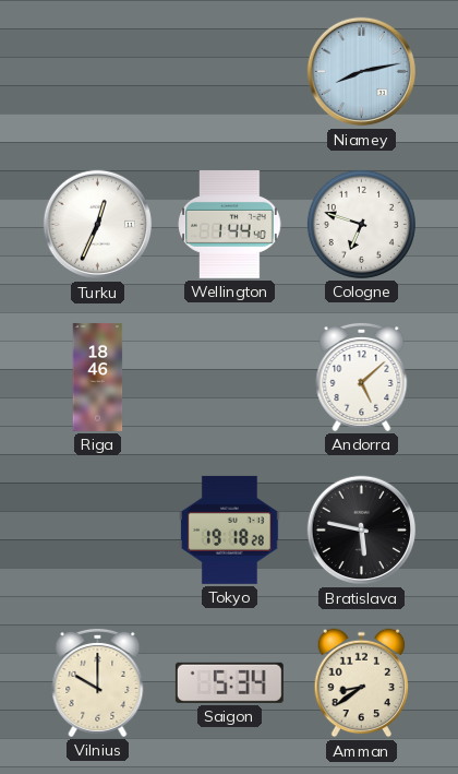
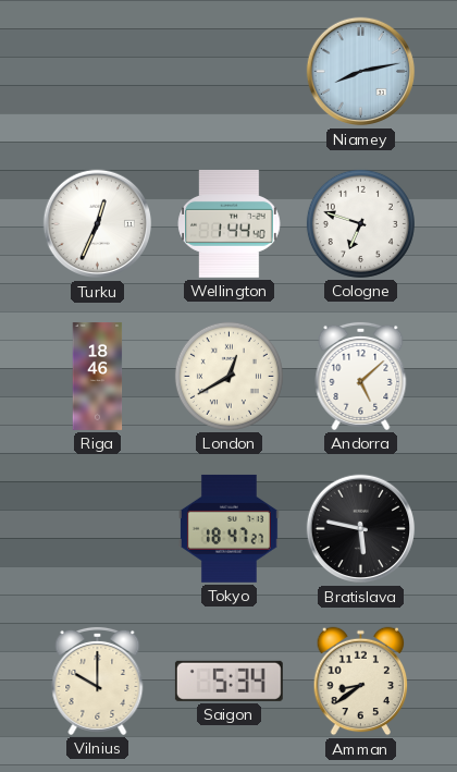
London: none -> 12:40
Tokyo: 19:18 -> 18:47
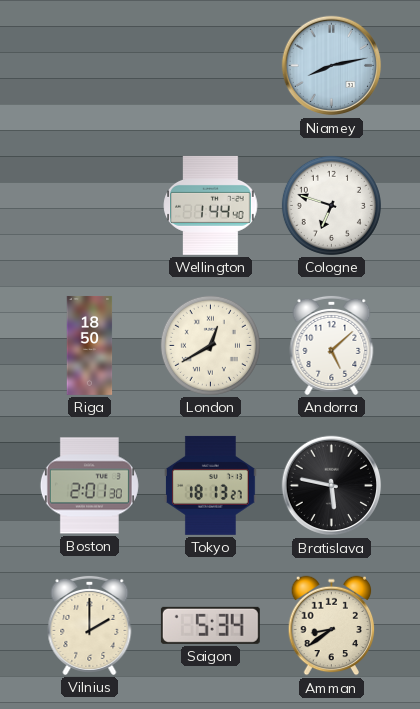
Turku: 12:34 -> none
Riga: 18:46 -> 18:50
Boston: none -> 2:01
Tokyo: 18:47 -> 18:13
Vilnius: 10:00 -> 2:00
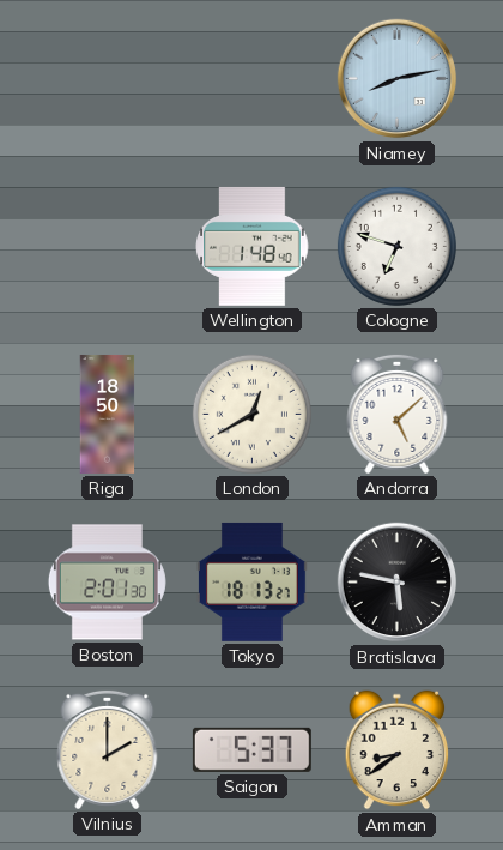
Wellington: 1:44 -> 1:48
Saigon: 5:34 -> 5:37
